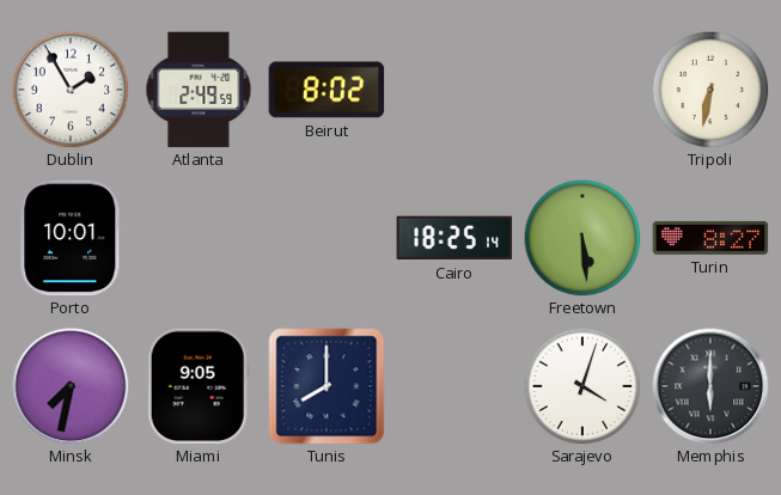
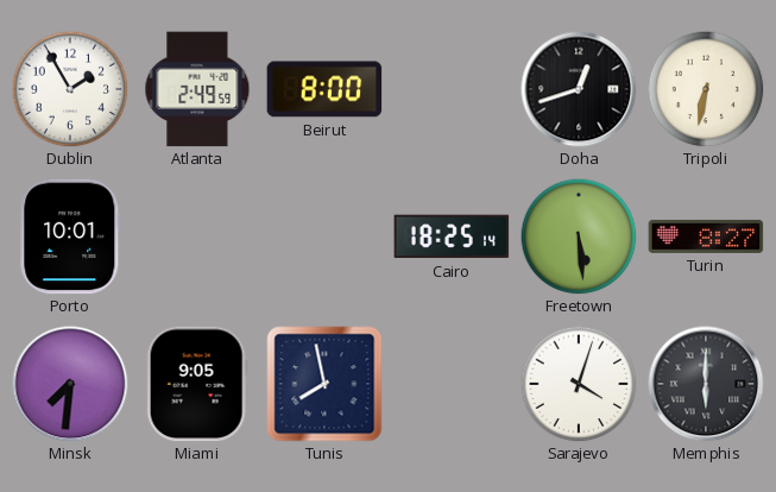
Beirut: 8:02 -> 8:00
Doha: none -> 12:42
Minsk: 7:32 -> 7:31
Tunis: 8:00 -> 7:58
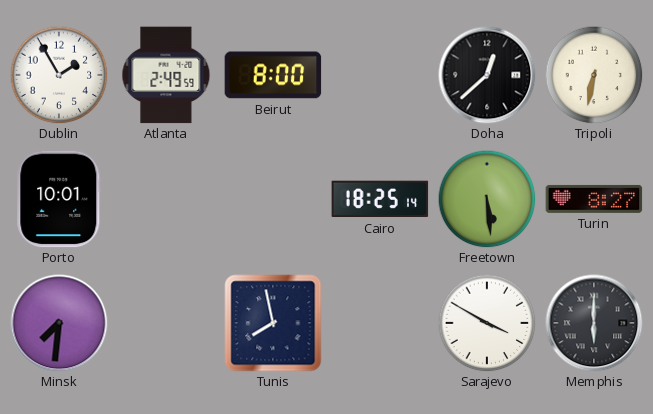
Doha: 12:42 -> 12:38
Miami: 9:05 -> none
Sarajevo: 4:03 -> 3:50
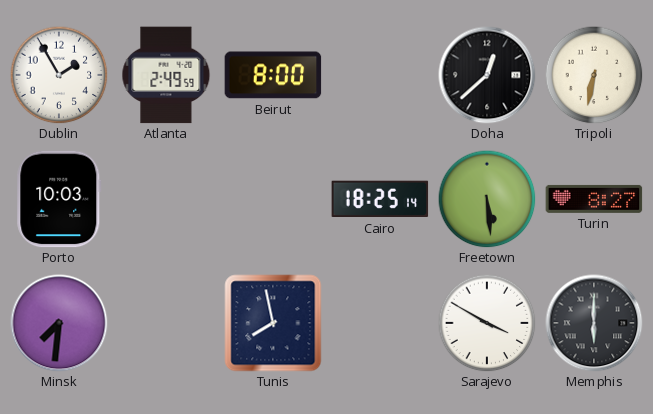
Porto: 10:01 -> 10:03
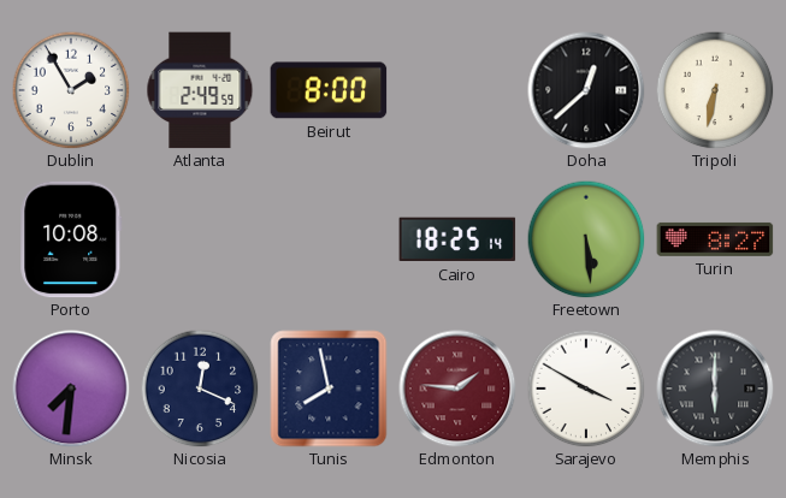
Porto: 10:03 -> 10:08
Nicosia: none -> 12:19
Edmonton: none -> 1:46
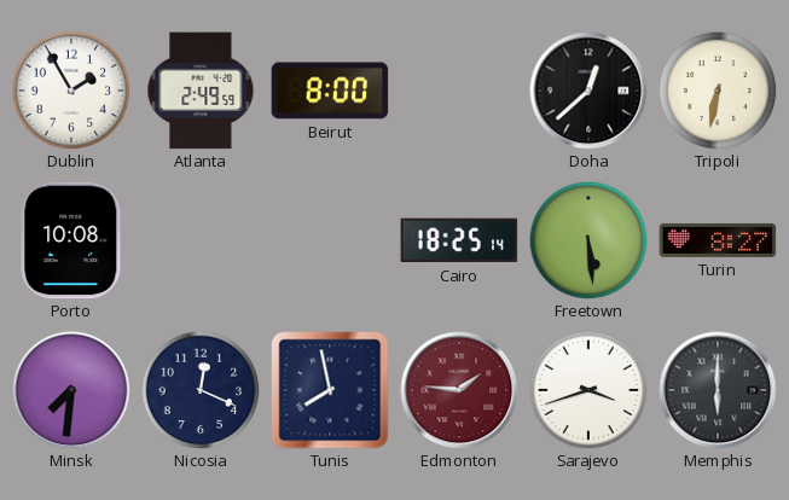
Sarajevo: 3:50 -> 3:42
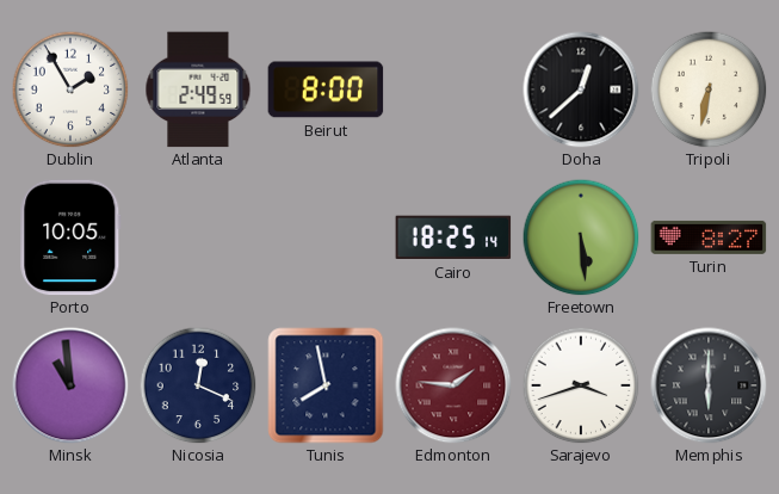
Porto: 10:08 -> 10:05
Minsk: 7:31 -> 10:59
